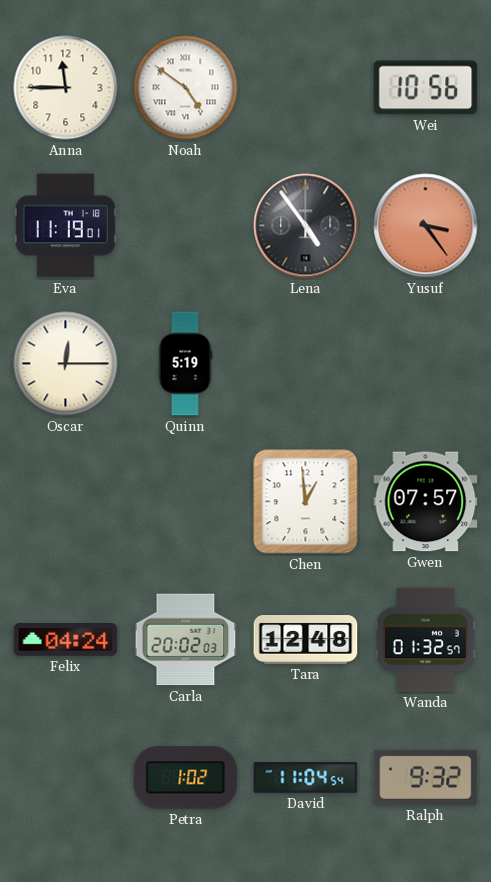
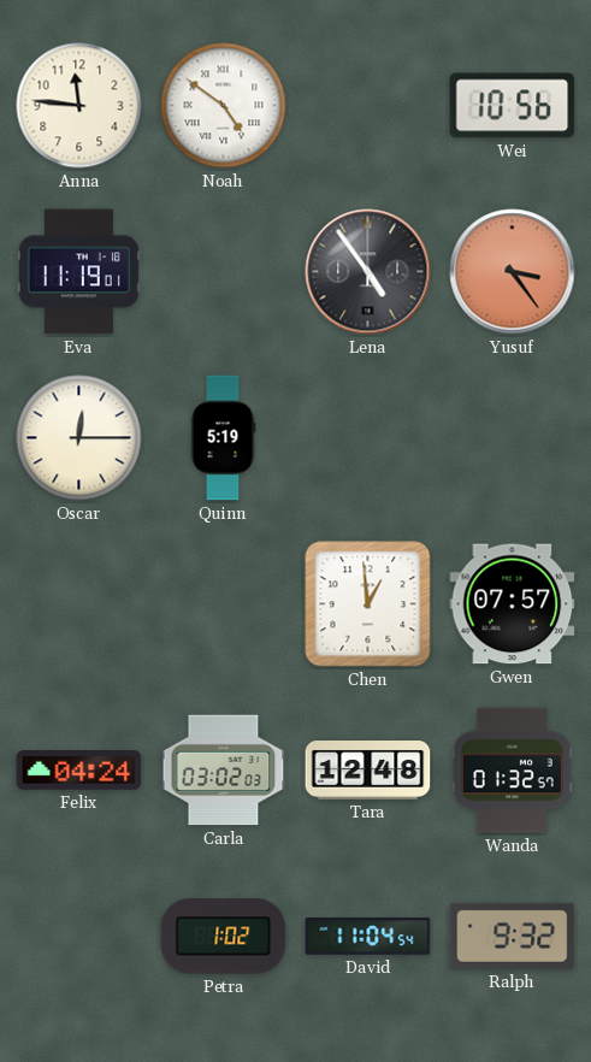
Anna: 11:45 -> 11:46
Carla: 20:02 -> 03:02
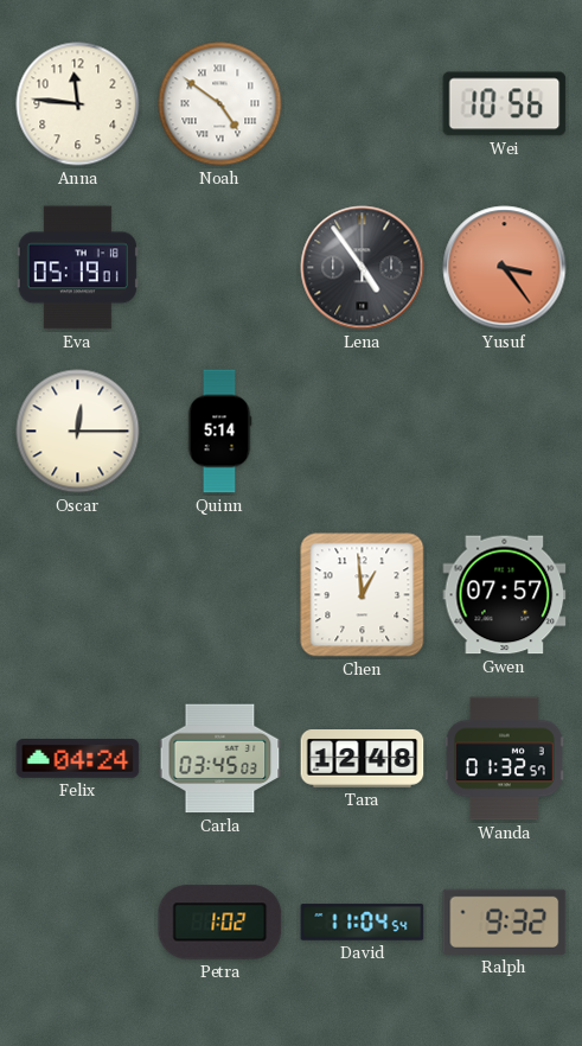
Eva: 11:19 -> 05:19
Quinn: 5:19 -> 5:14
Carla: 03:02 -> 03:45
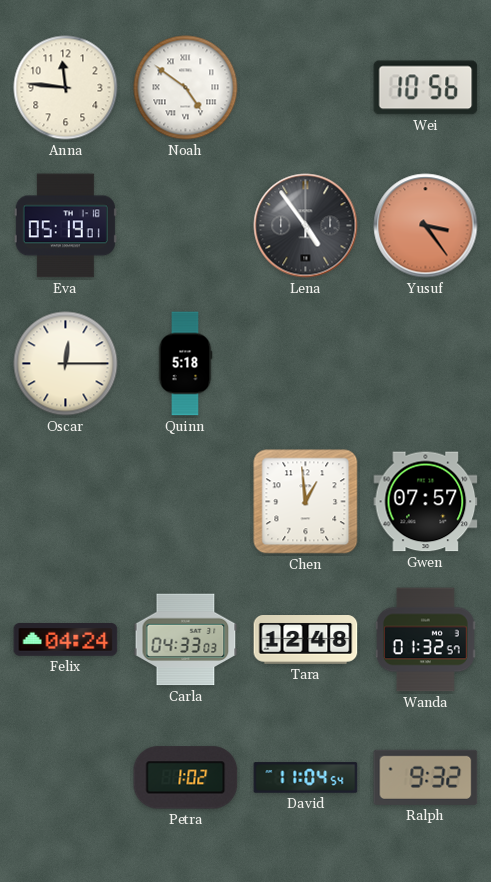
Quinn: 5:14 -> 5:18
Carla: 03:45 -> 04:33
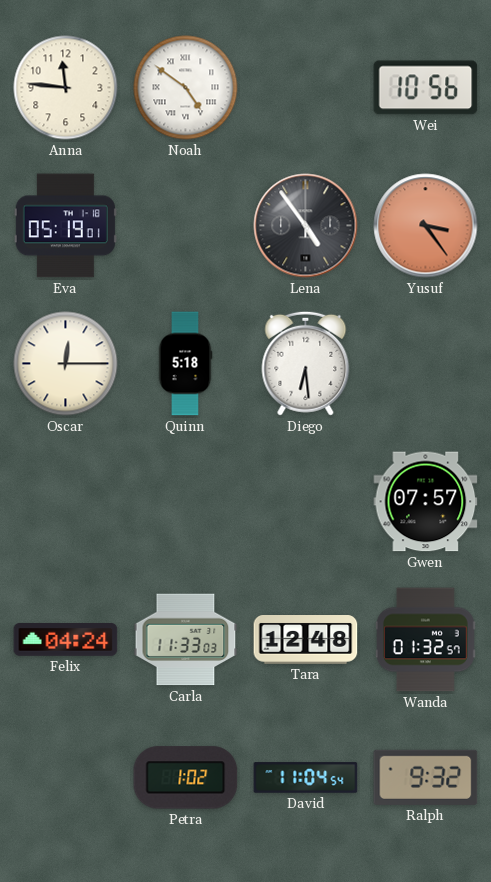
Diego: none -> 6:29
Chen: 12:59 -> none
Carla: 04:33 -> 11:33
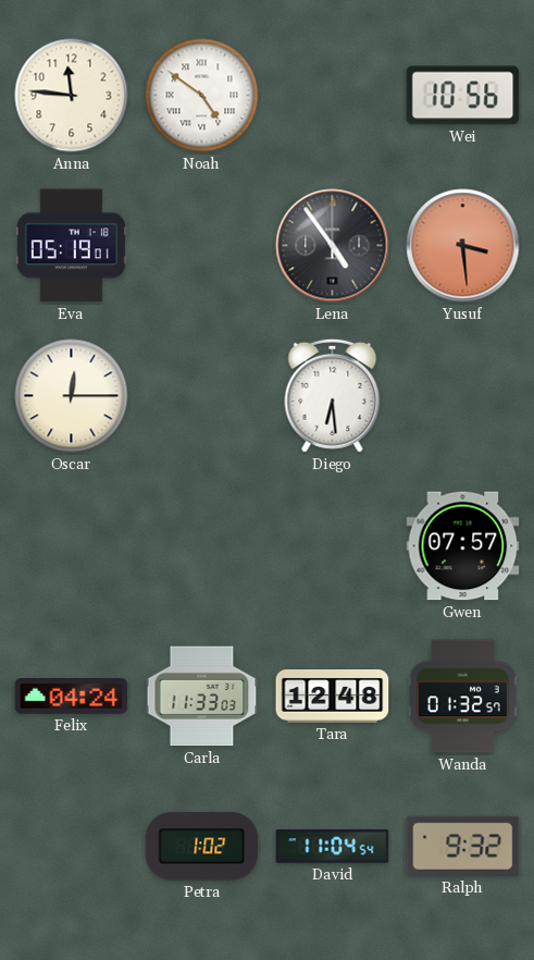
Yusuf: 3:24 -> 3:29
Quinn: 5:18 -> none
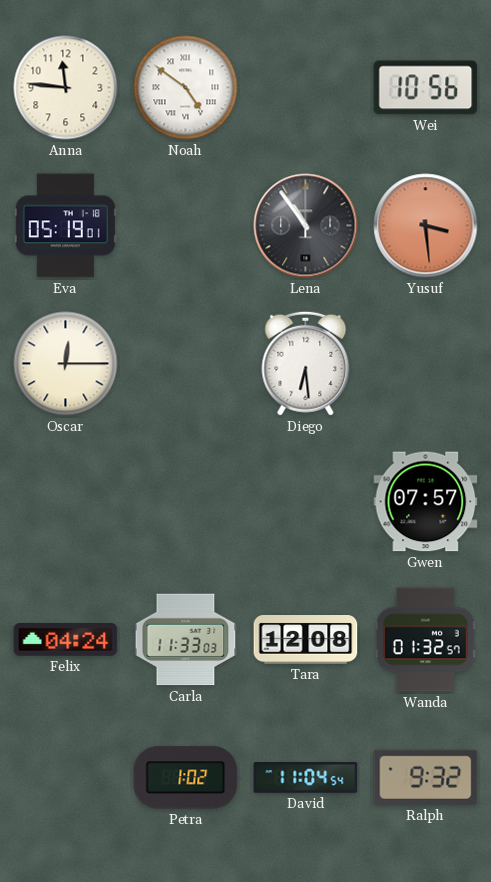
Lena: 4:54 -> 10:54
Tara: 12:48 -> 12:08
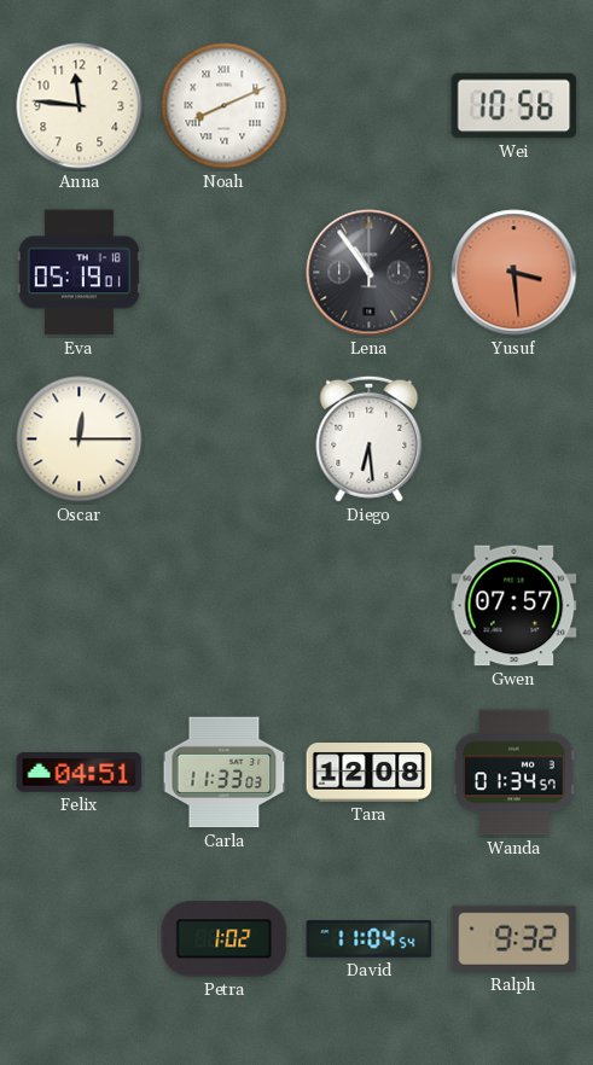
Noah: 4:51 -> 8:11
Felix: 04:24 -> 04:51
Wanda: 01:32 -> 01:34
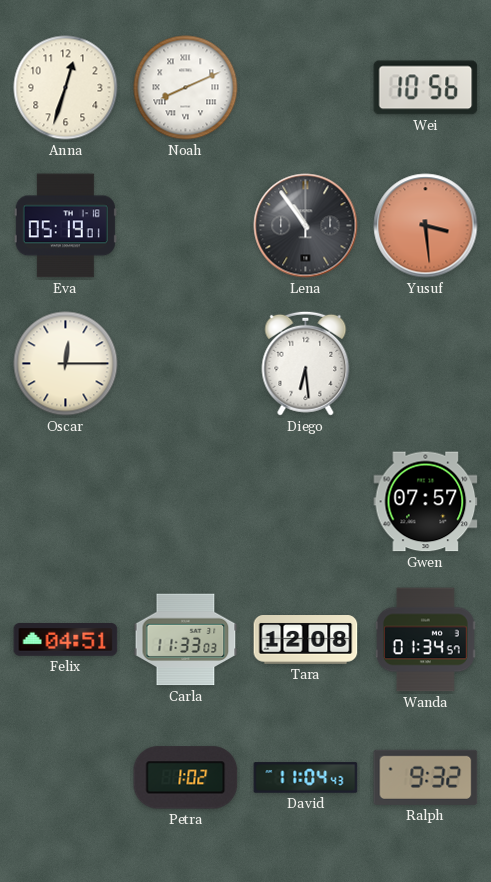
Anna: 11:46 -> 12:33
David: 11:04:54 -> 11:04:43
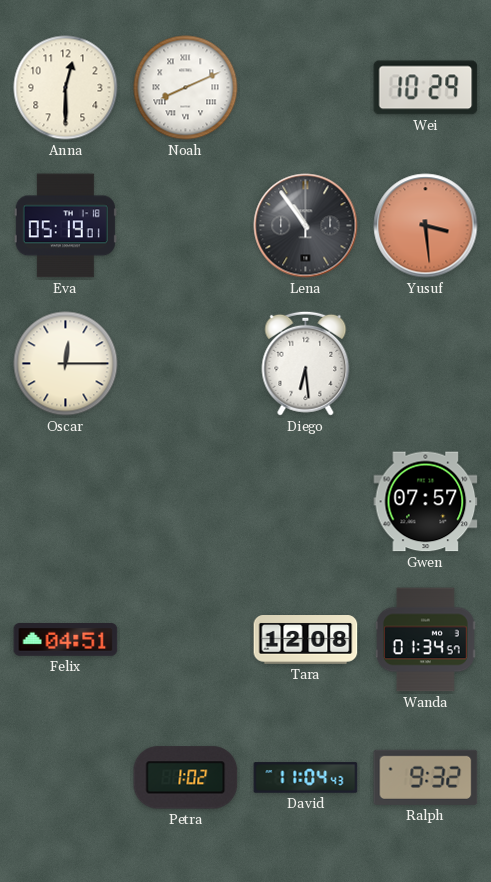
Anna: 12:33 -> 12:30
Wei: 10:56 -> 10:29
Carla: 11:33 -> none
